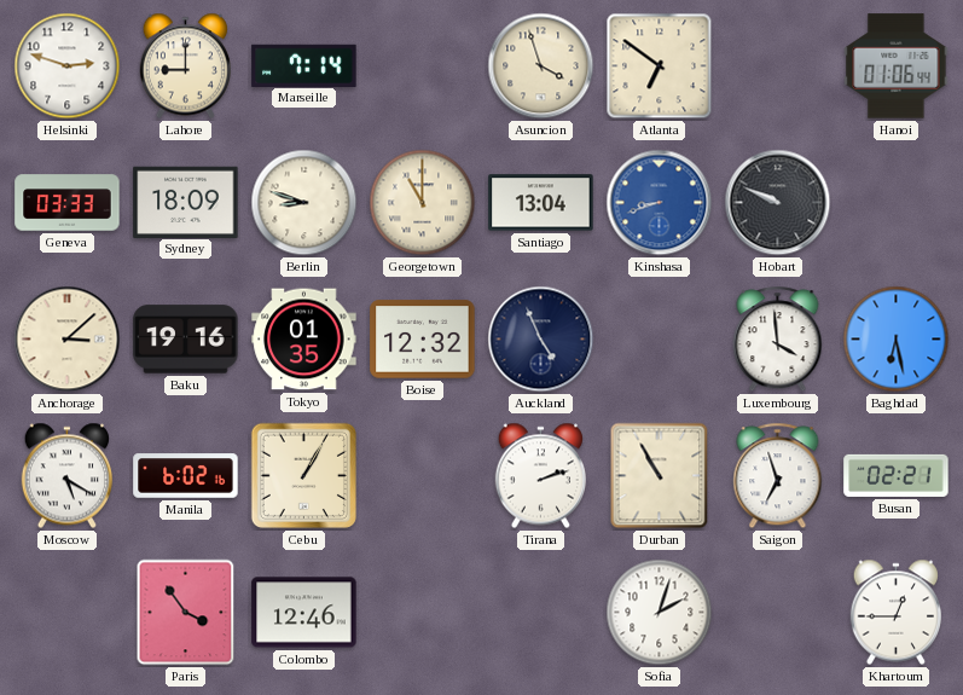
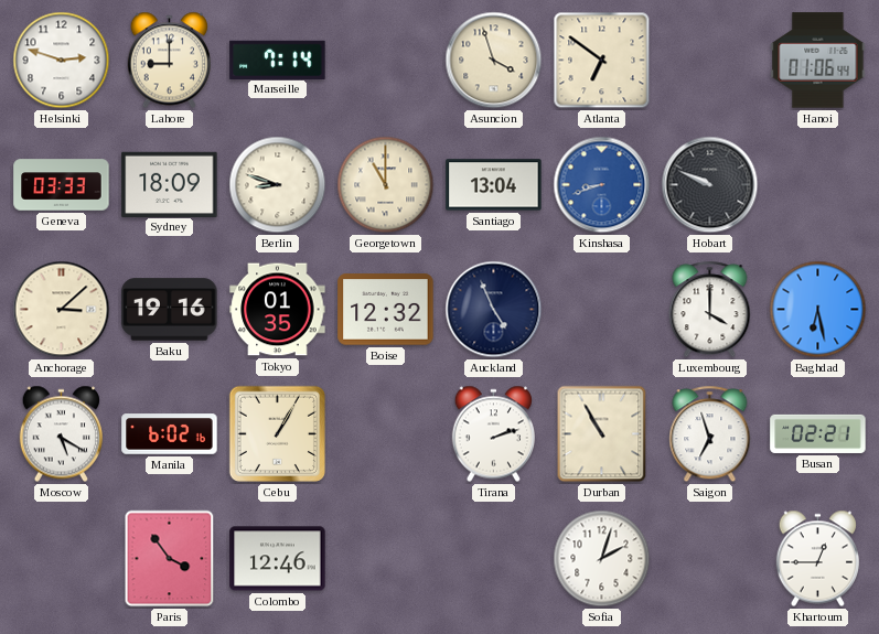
Luxembourg: 3:59 -> 4:00
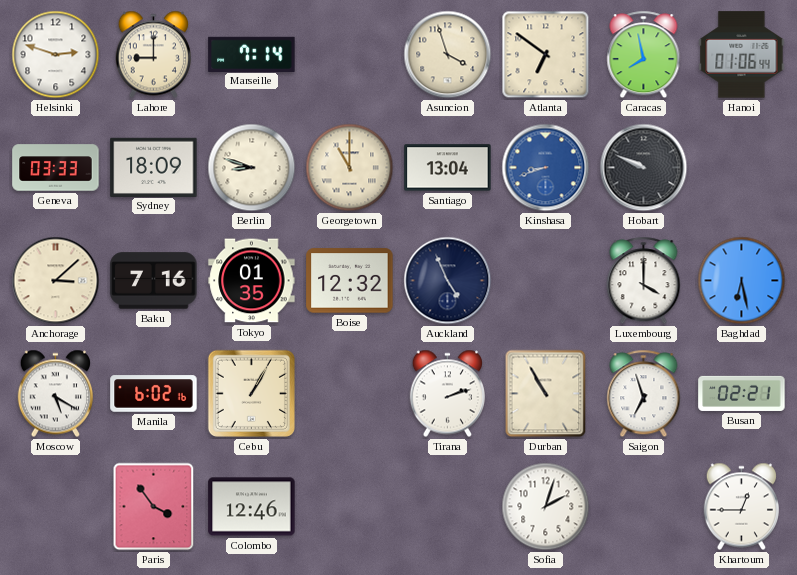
Caracas: none -> 7:58
Baku: 19:16 -> 7:16
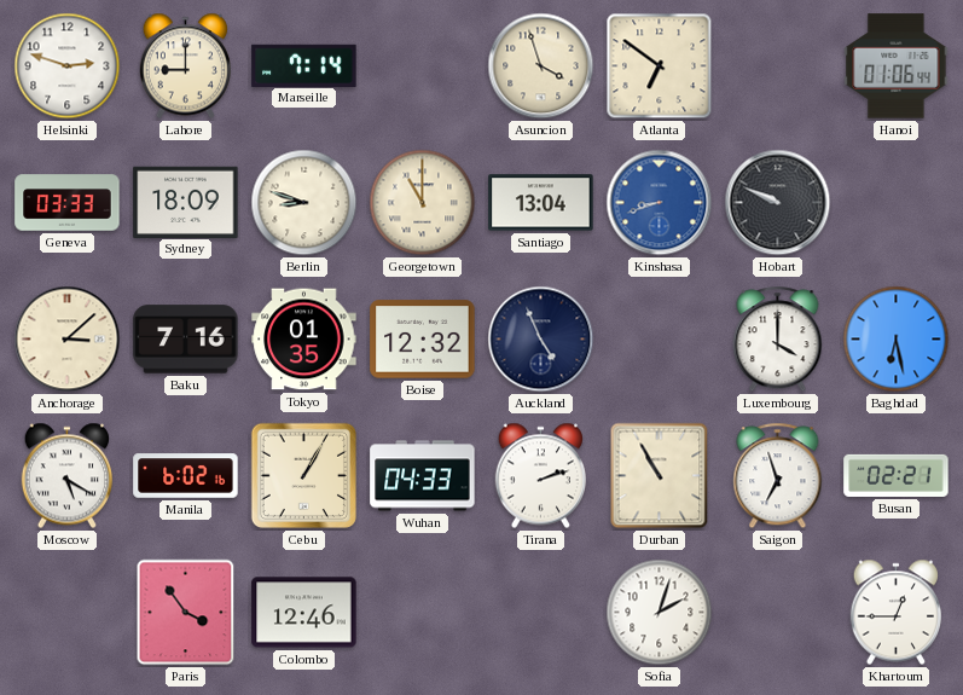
Caracas: 7:58 -> none
Wuhan: none -> 04:33
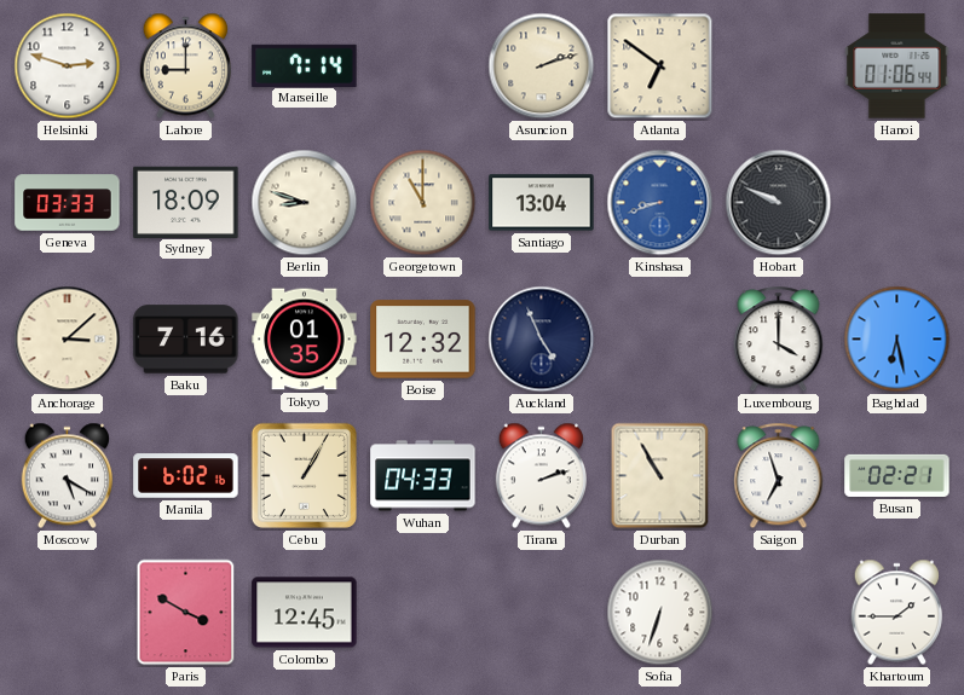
Asuncion: 3:57 -> 2:12
Paris: 3:54 -> 3:50
Colombo: 12:46 -> 12:45
Sofia: 2:03 -> 6:33
Khartoum: 12:45 -> 1:45
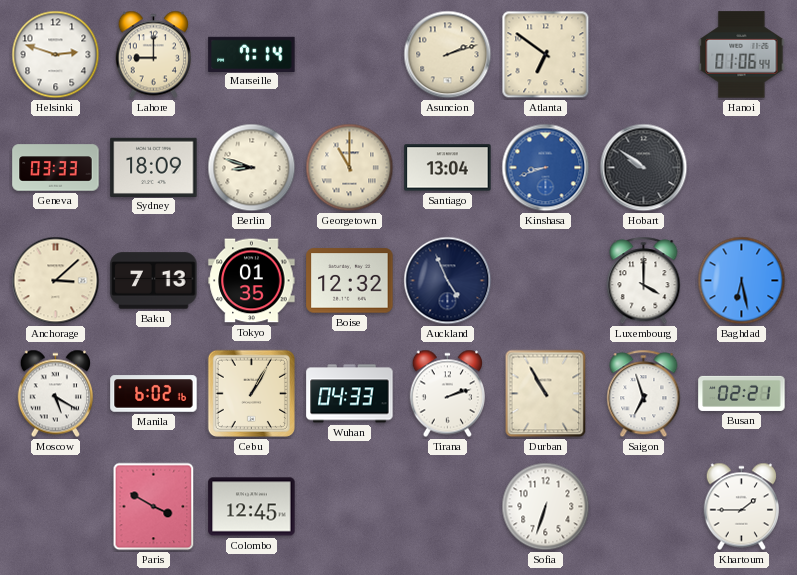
Hobart: 9:49 -> 9:51
Baku: 7:16 -> 7:13
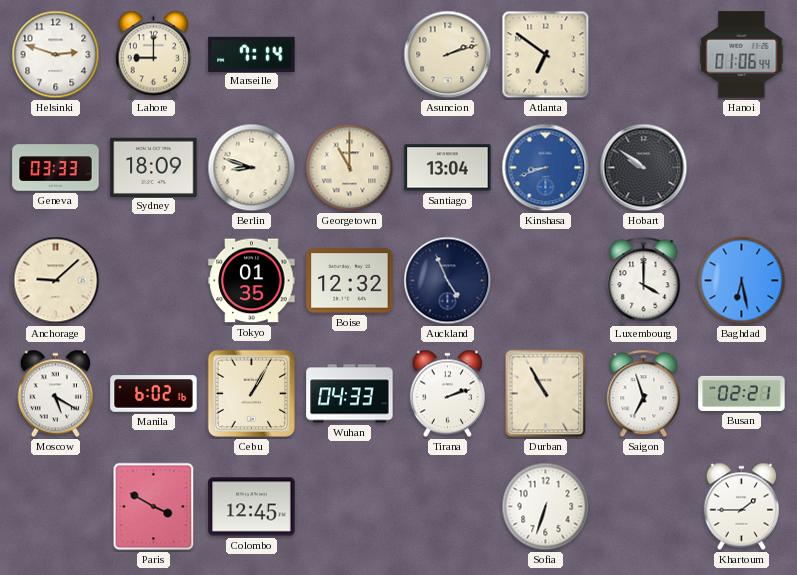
Anchorage: 3:08 -> 9:08
Baku: 7:13 -> none
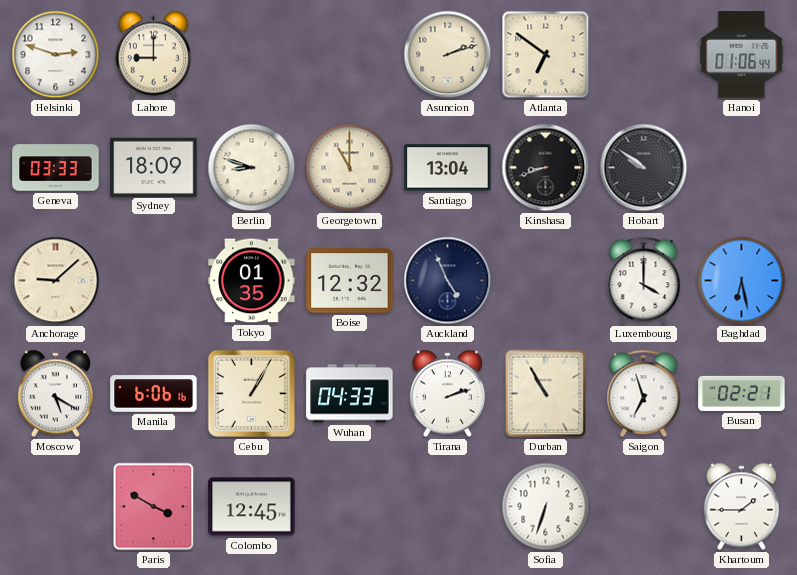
Marseille: 7:14 -> none
Kinshasa dial: blue -> black
Manila: 6:02 -> 6:06
